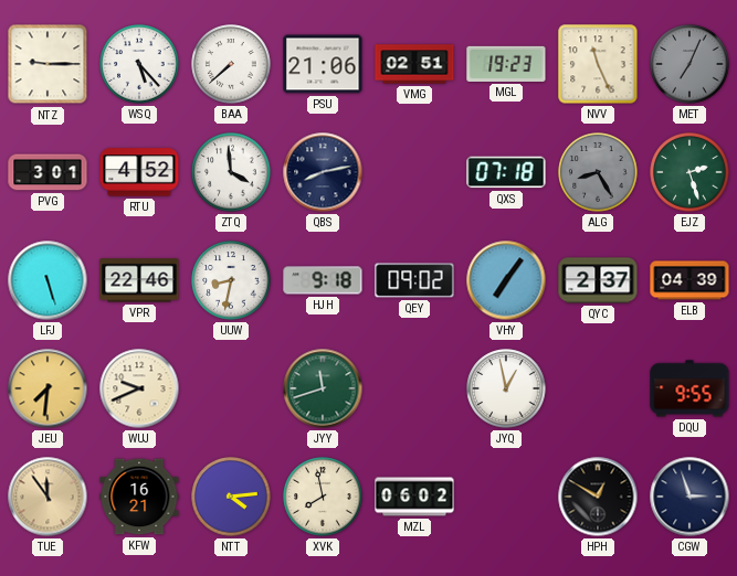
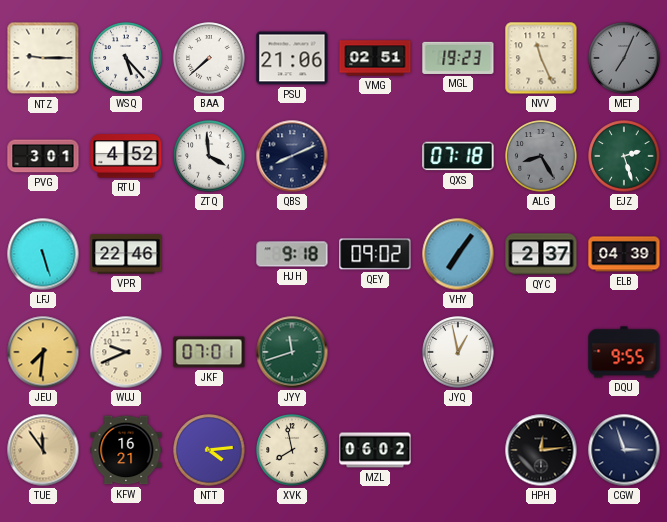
QBS: 8:13 -> 8:11
UUW: 8:32 -> none
JKF: none -> 07:01
HPH: 12:50 -> 12:14
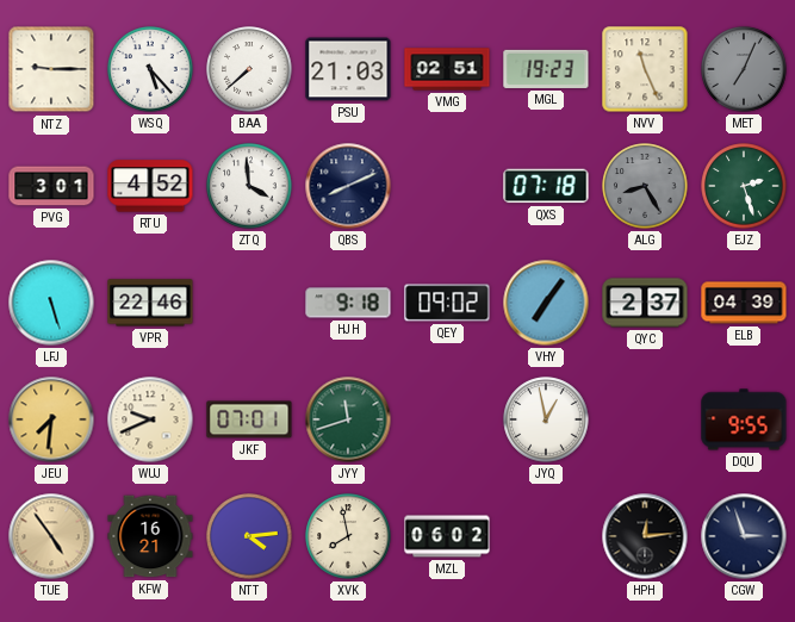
PSU: 21:06 -> 21:03
TUE: 11:54 -> 4:54
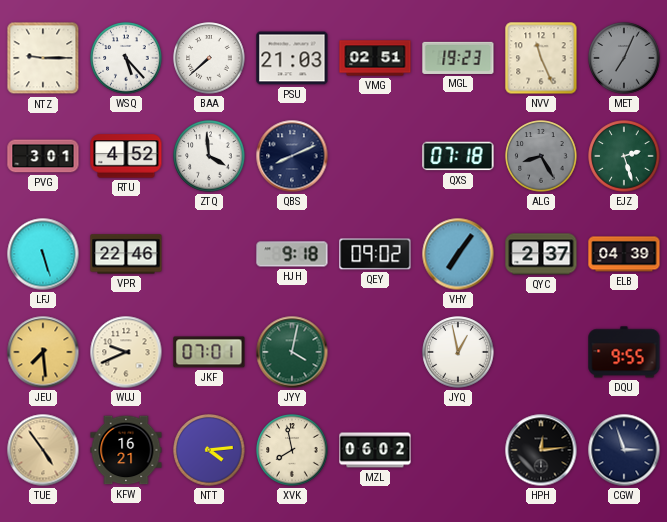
JEU: 7:31 -> 7:29
JYY: 11:42 -> 4:02
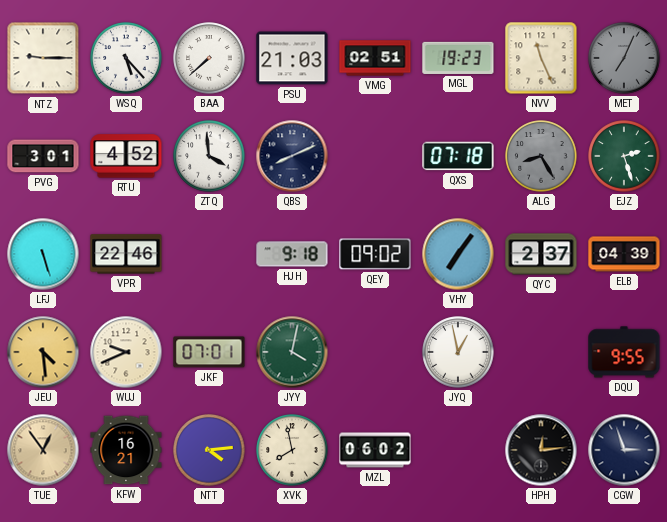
JEU: 7:29 -> 4:29
TUE: 4:54 -> 12:54
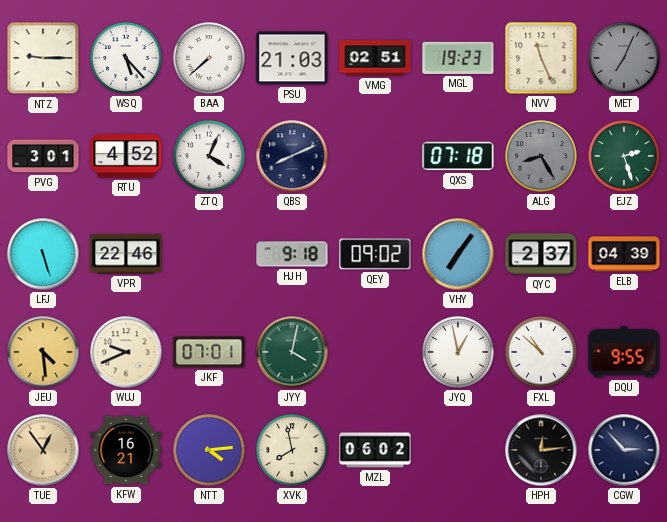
ZTQ: 3:59 -> 4:04
FXL: none -> 10:52
CGW: 2:57 -> 2:53
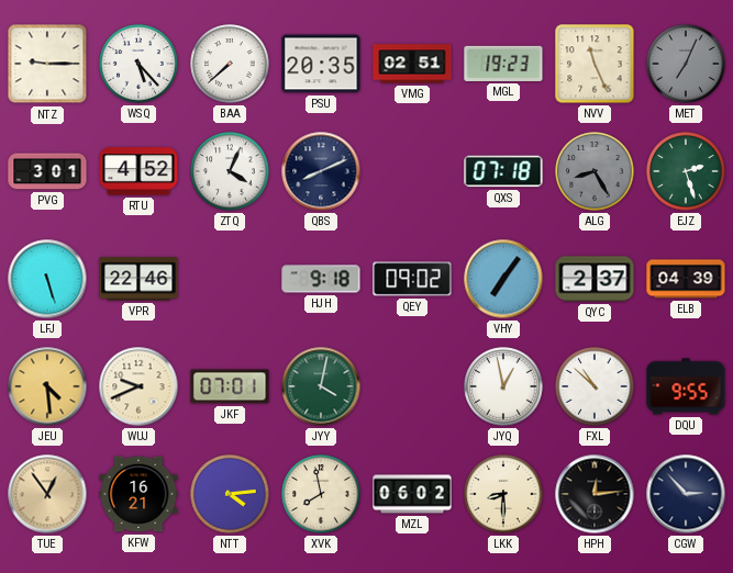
PSU: 21:03 -> 20:35
LKK: none -> 8:30
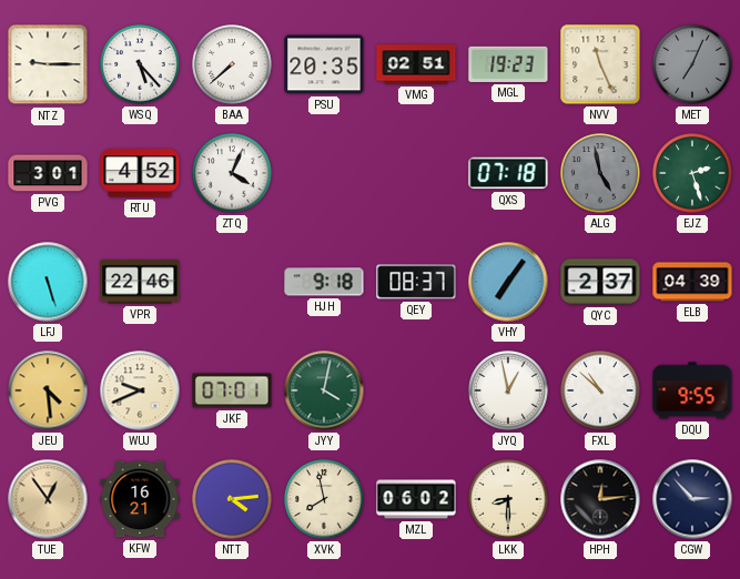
QBS: 8:11 -> none
ALG: 8:25 -> 4:58
QEY: 09:02 -> 08:37
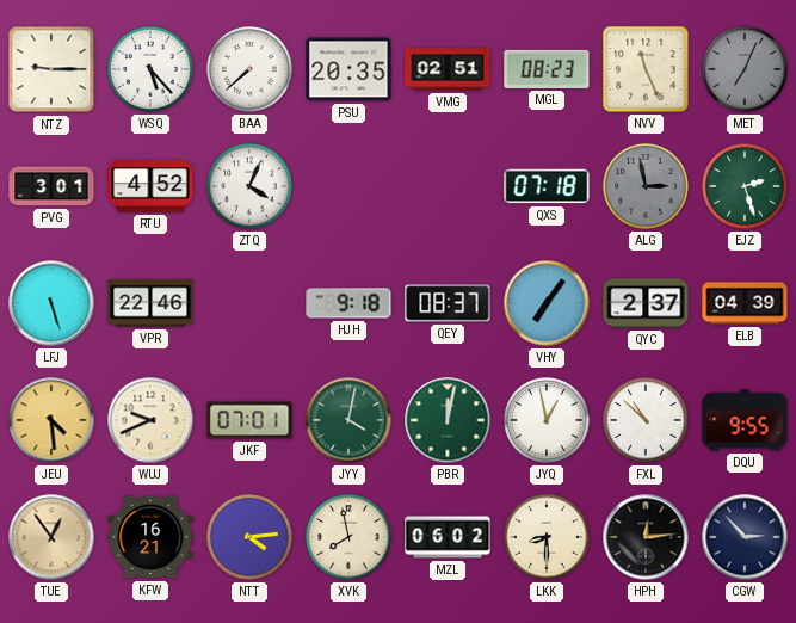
MGL: 19:23 -> 08:23
ALG: 4:58 -> 2:58
PBR: none -> 12:02
